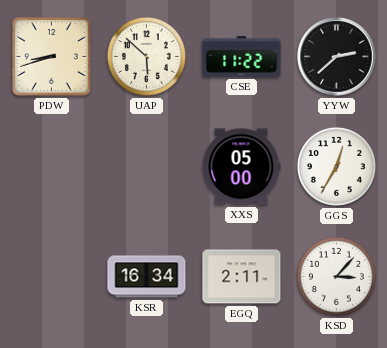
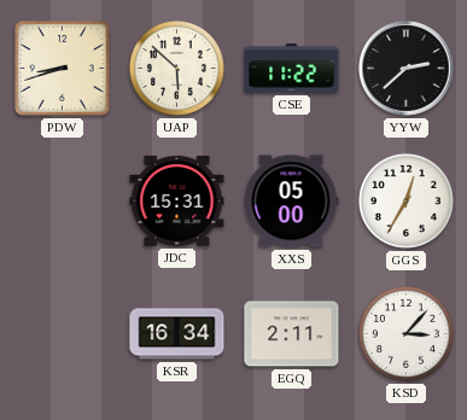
JDC: none -> 15:31
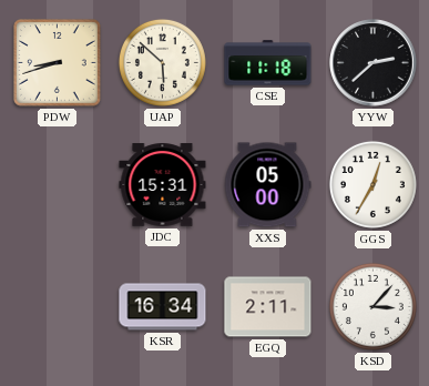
CSE: 11:22 -> 11:18
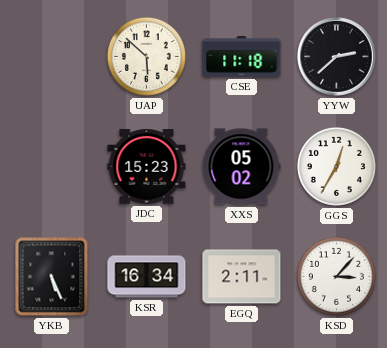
PDW: 8:42 -> none
JDC: 15:31 -> 15:23
XXS: 05:00 -> 05:02
YKB: none -> 5:26
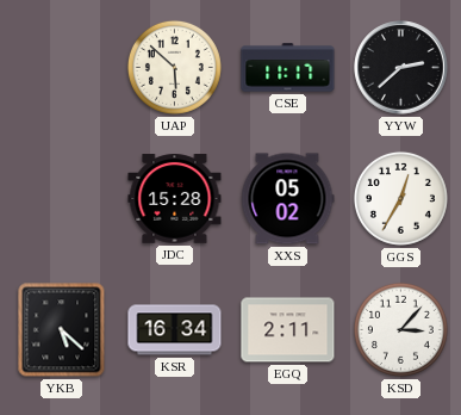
CSE: 11:18 -> 11:17
JDC: 15:23 -> 15:28
YKB: 5:26 -> 5:22
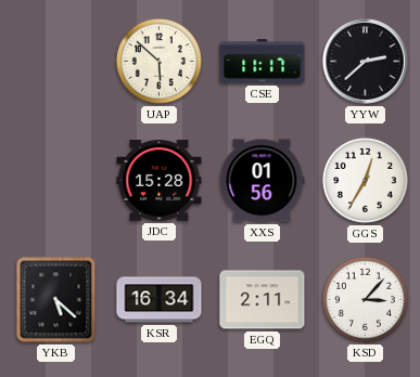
XXS: 05:02 -> 01:56
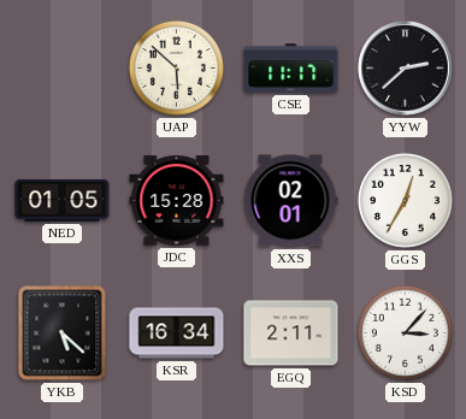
NED: none -> 01:05
XXS: 01:56 -> 02:01
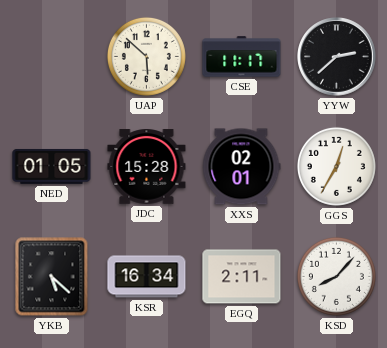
KSD: 3:07 -> 8:07
